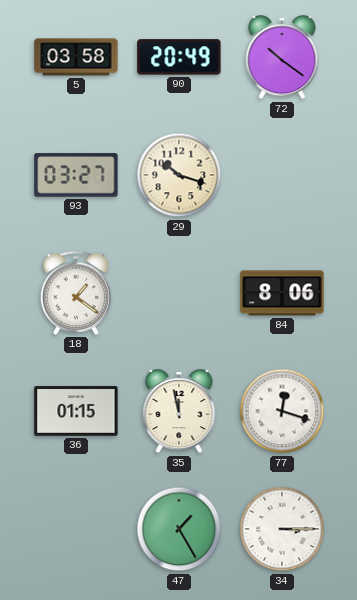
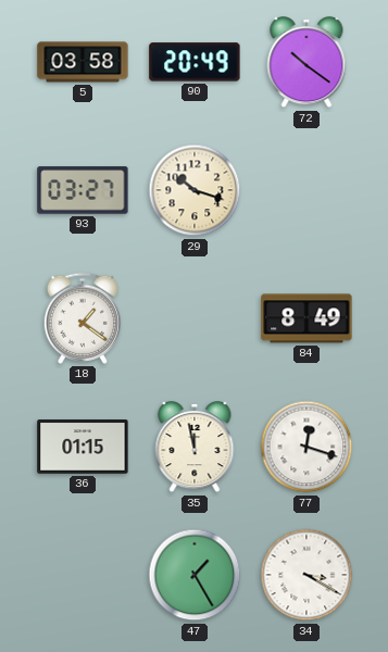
84: 8:06 -> 8:49
34: 3:15 -> 3:20
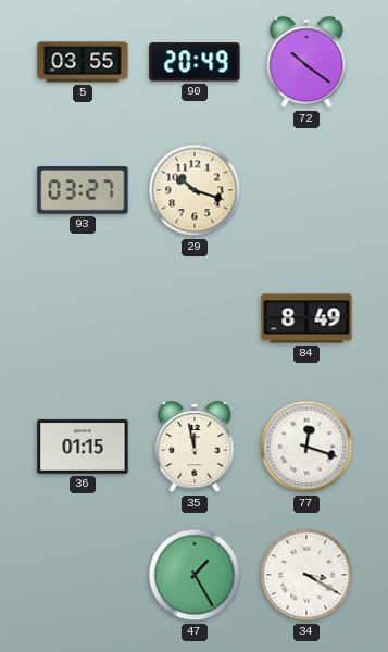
5: 03:58 -> 03:55
18: 1:21 -> none
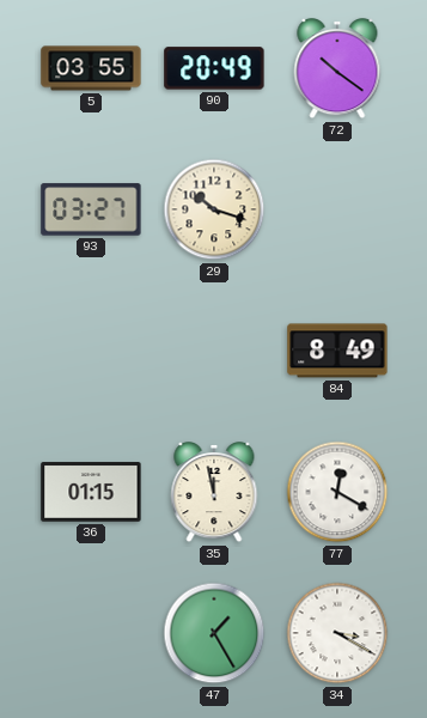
77: 12:18 -> 12:20
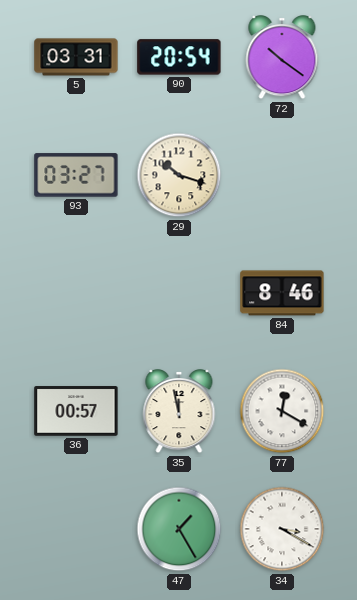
5: 03:55 -> 03:31
90: 20:49 -> 20:54
84: 8:49 -> 8:46
36: 01:15 -> 00:57
